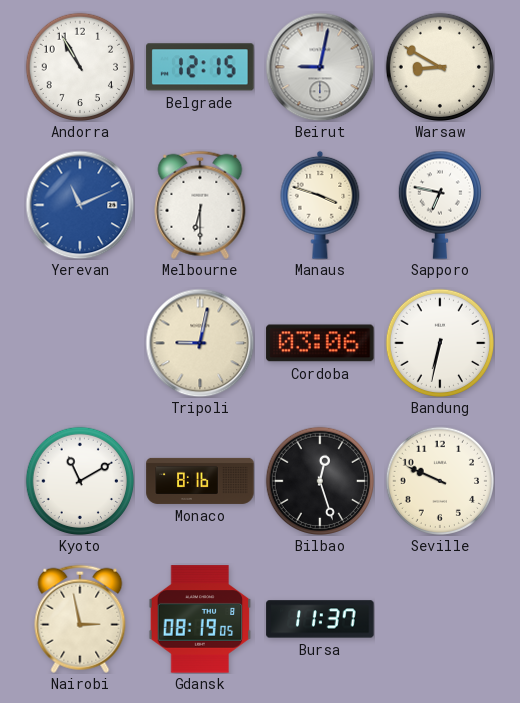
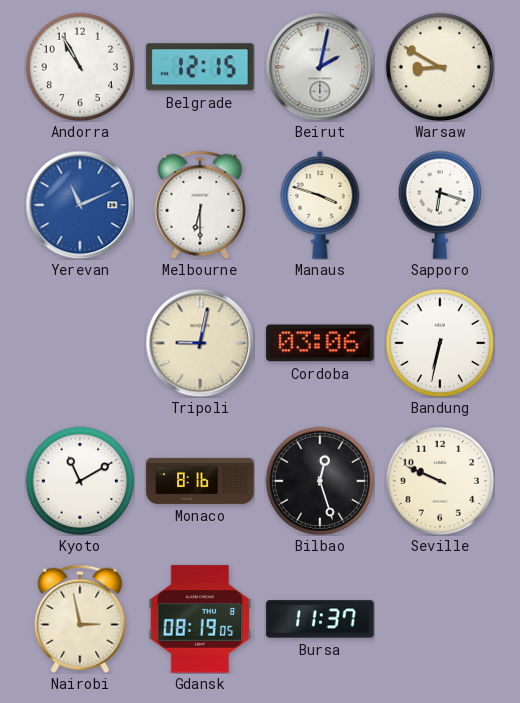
Beirut: 9:02 -> 2:02
Sapporo: 6:47 -> 6:18
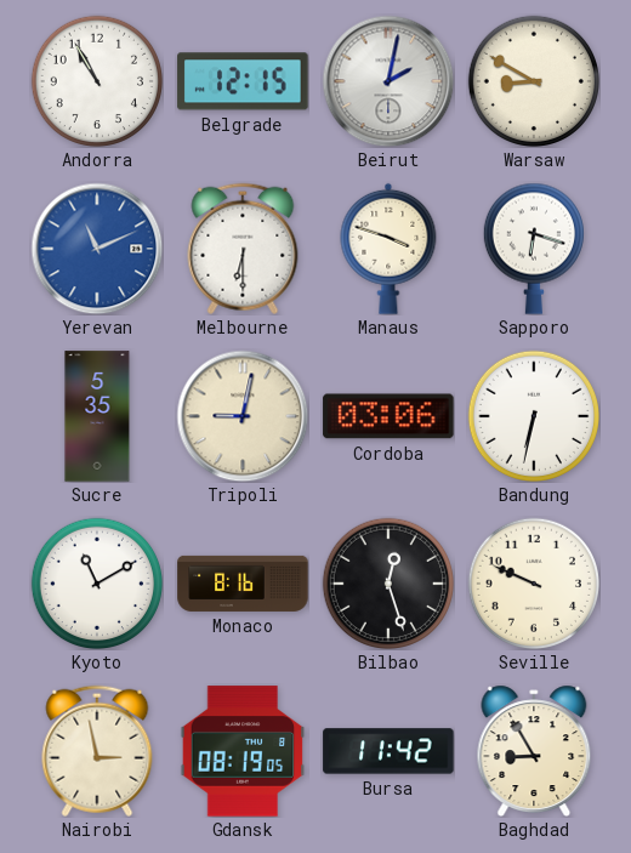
Sucre: none -> 5:35
Bursa: 11:37 -> 11:42
Baghdad: none -> 8:55
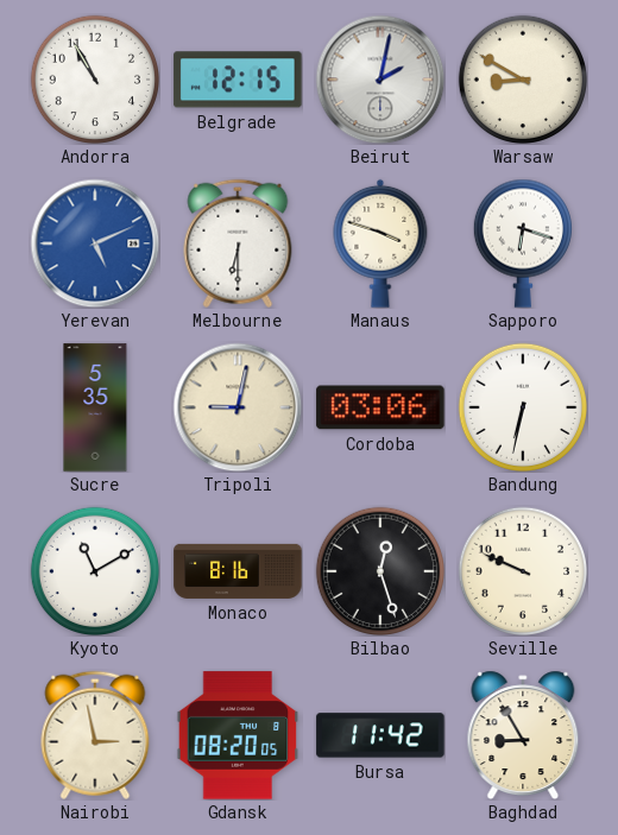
Yerevan: 11:11 -> 5:11
Gdansk: 08:19 -> 08:20
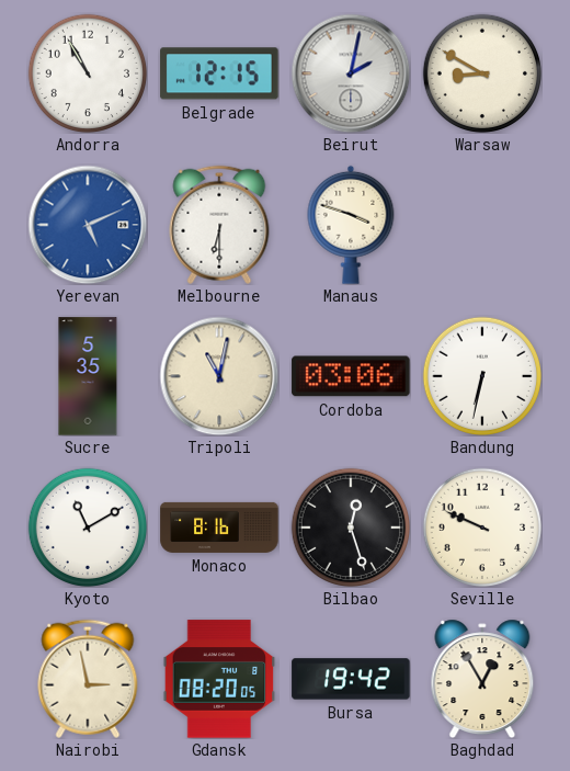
Sapporo: 6:18 -> none
Tripoli: 9:02 -> 11:02
Bursa: 11:42 -> 19:42
Baghdad: 8:55 -> 12:55
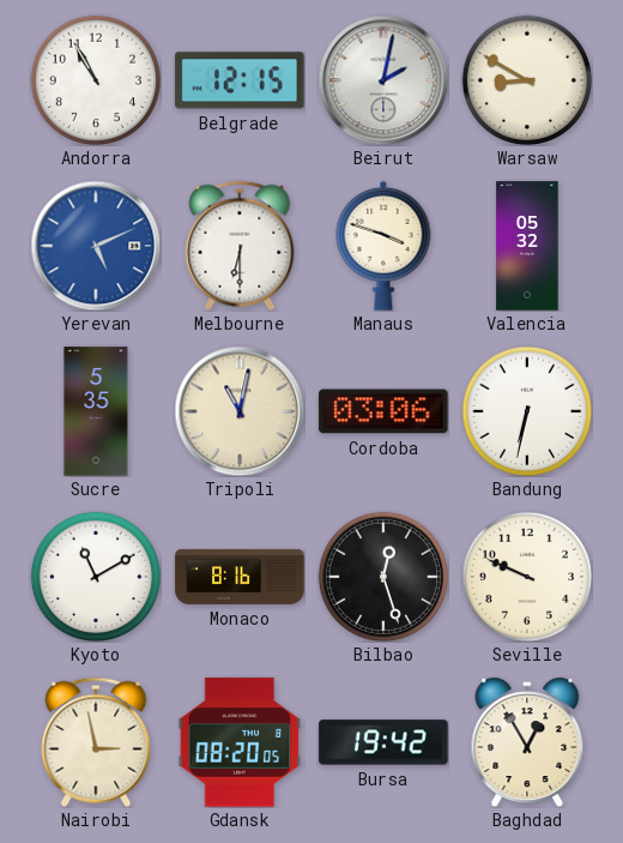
Valencia: none -> 05:32
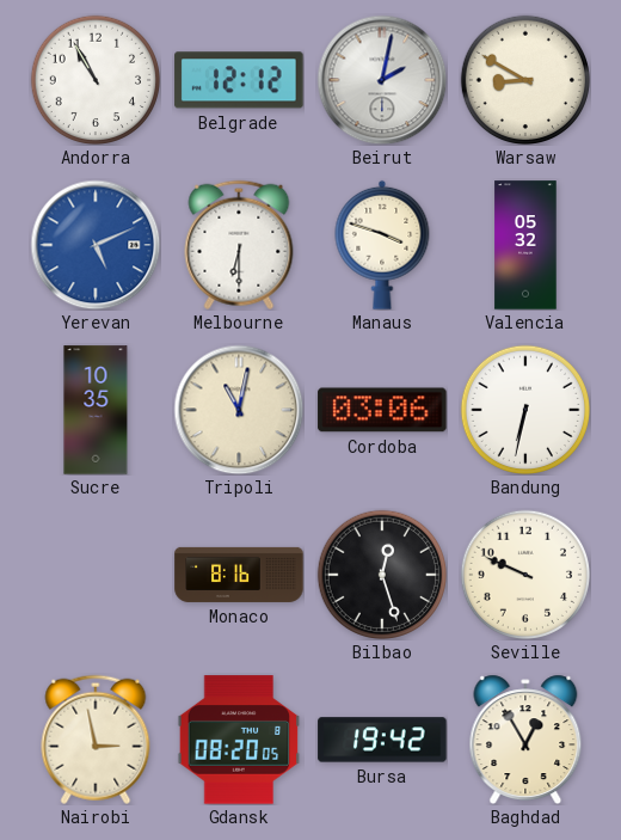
Belgrade: 12:15 -> 12:12
Sucre: 5:35 -> 10:35
Kyoto: 11:10 -> none
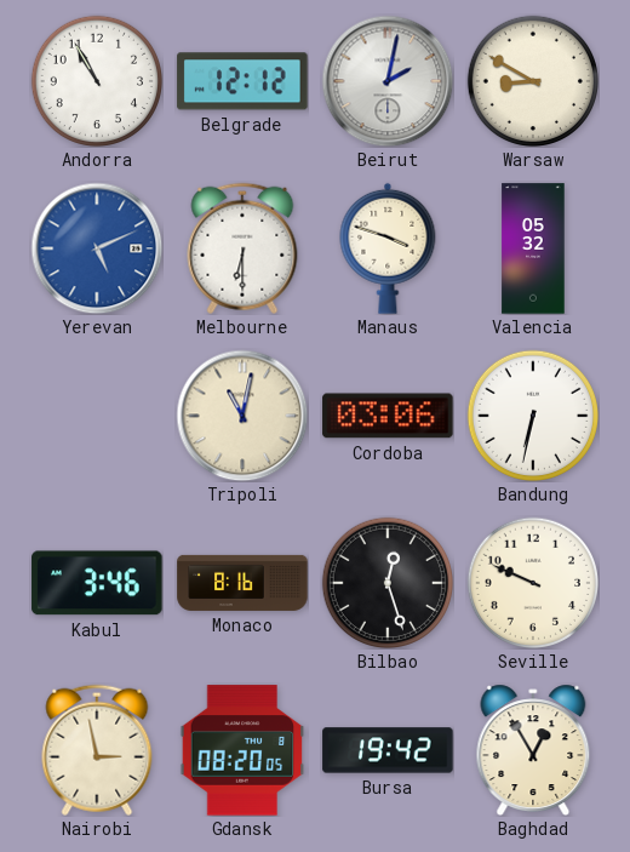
Sucre: 10:35 -> none
Kabul: none -> 3:46
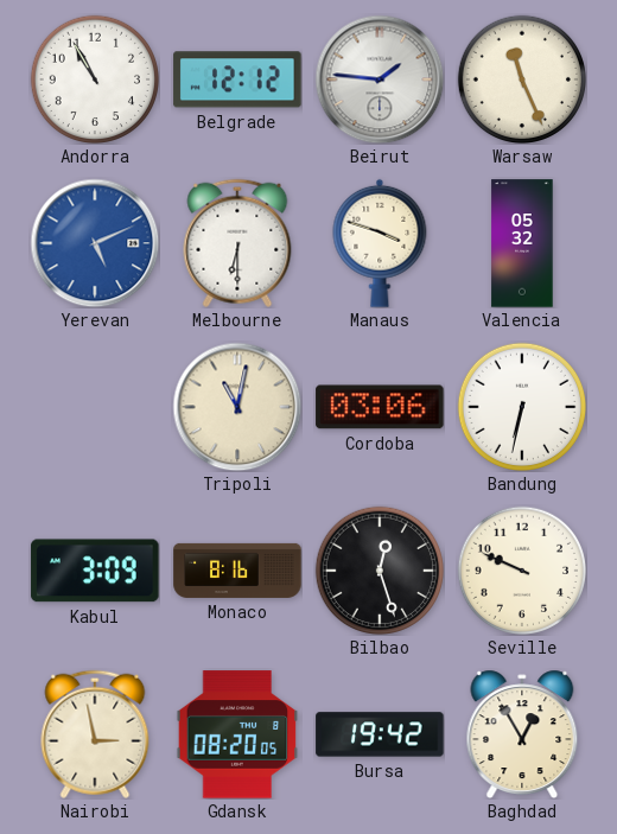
Beirut: 2:02 -> 1:46
Warsaw: 8:50 -> 11:26
Kabul: 3:46 -> 3:09
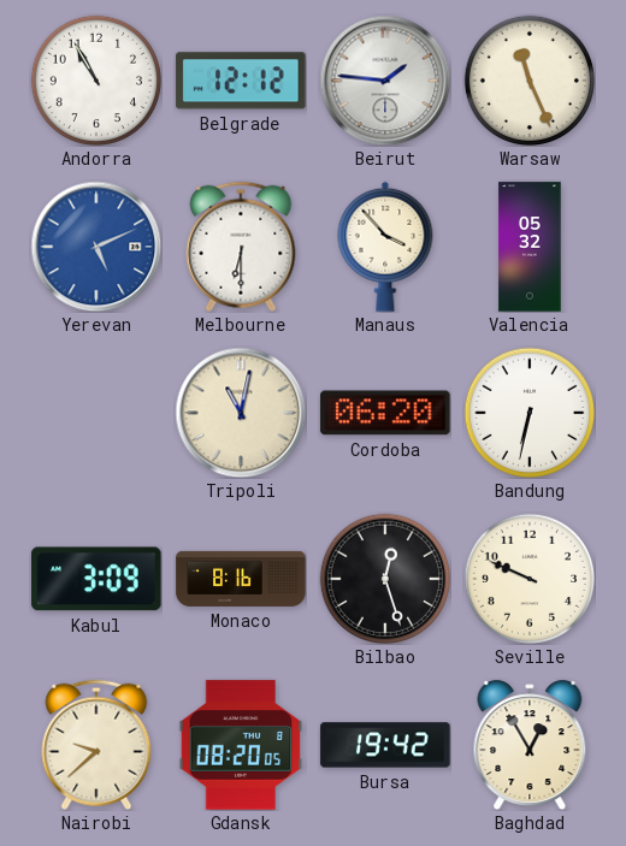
Manaus: 3:48 -> 3:53
Cordoba: 03:06 -> 06:20
Nairobi: 2:58 -> 9:38
